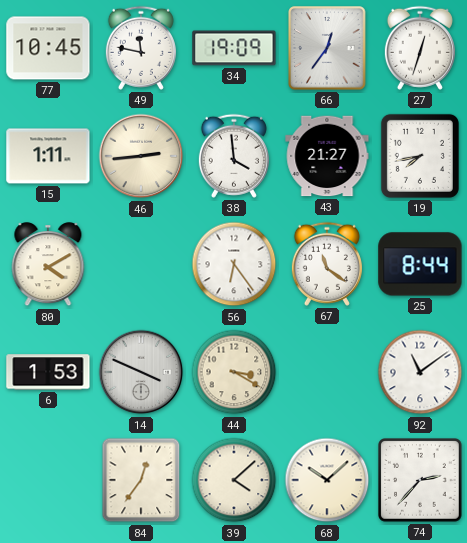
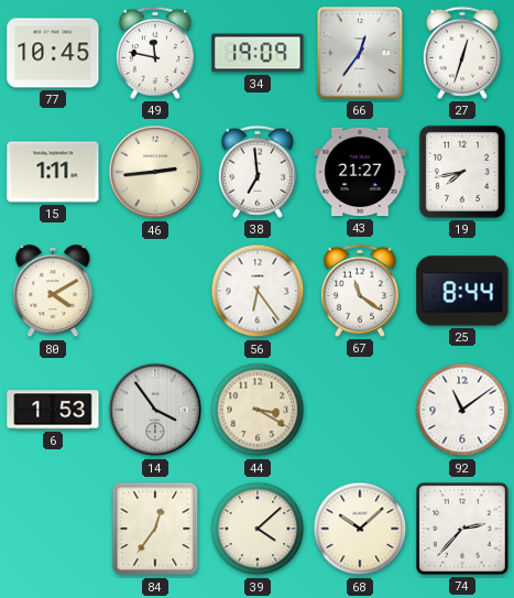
38: 3:59 -> 6:59
14: 3:49 -> 3:54
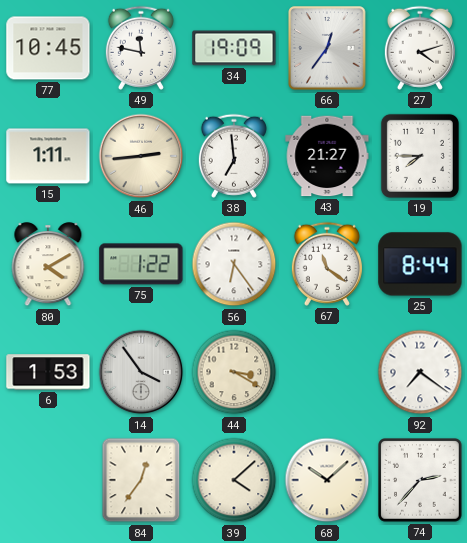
27: 12:33 -> 4:12
19: 7:43 -> 7:45
75: none -> 1:22
92: 11:09 -> 7:21
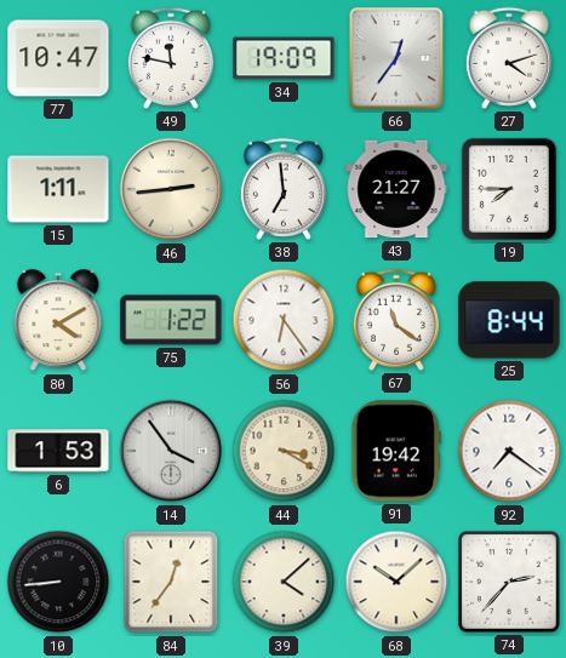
77: 10:45 -> 10:47
91: none -> 19:42
10: none -> 8:44
